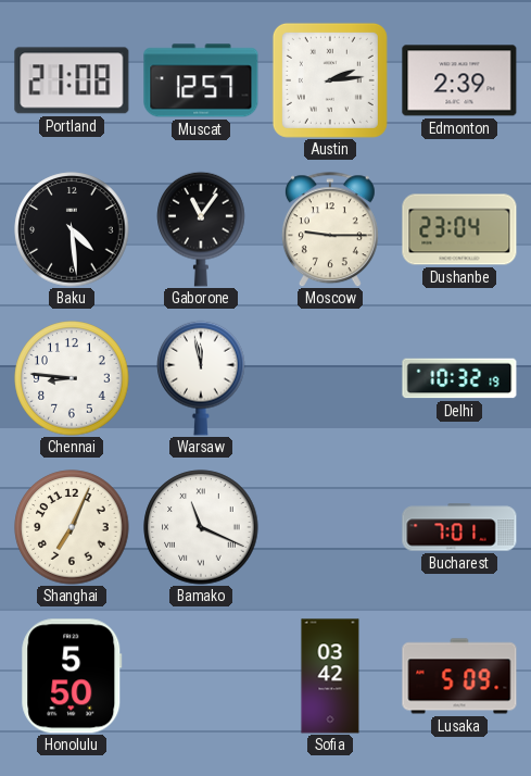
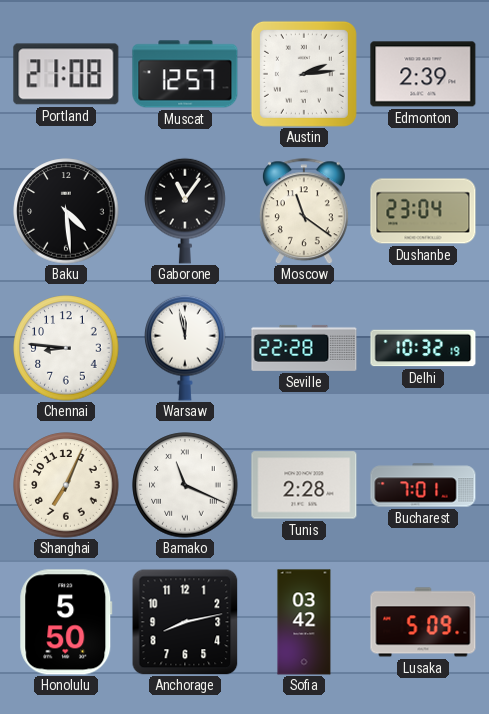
Moscow: 9:15 -> 11:21
Seville: none -> 22:28
Tunis: none -> 2:28
Anchorage: none -> 8:13
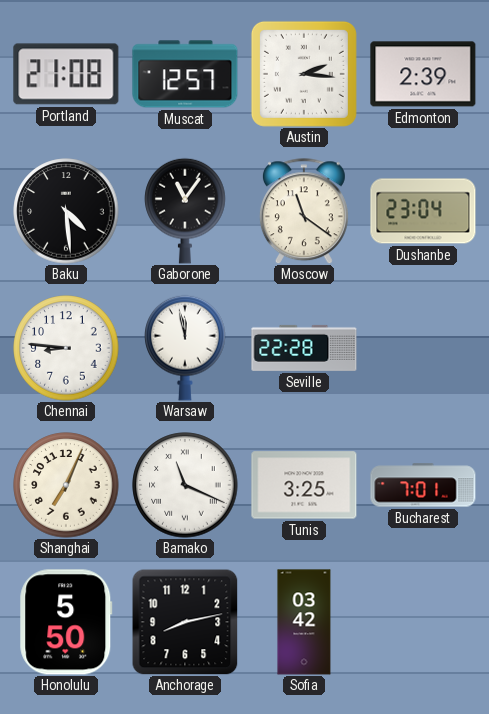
Austin: 2:14 -> 2:16
Delhi: 10:32 -> none
Tunis: 2:28 -> 3:25
Lusaka: 5:09 -> none
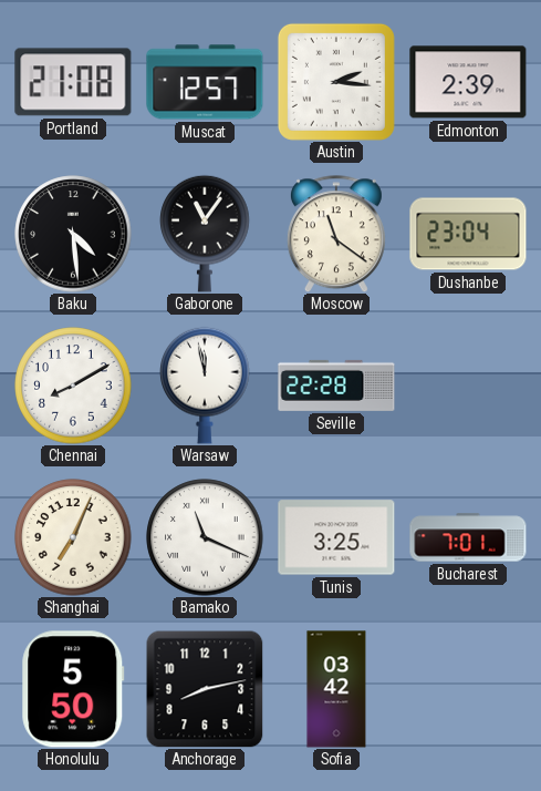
Chennai: 8:46 -> 8:10
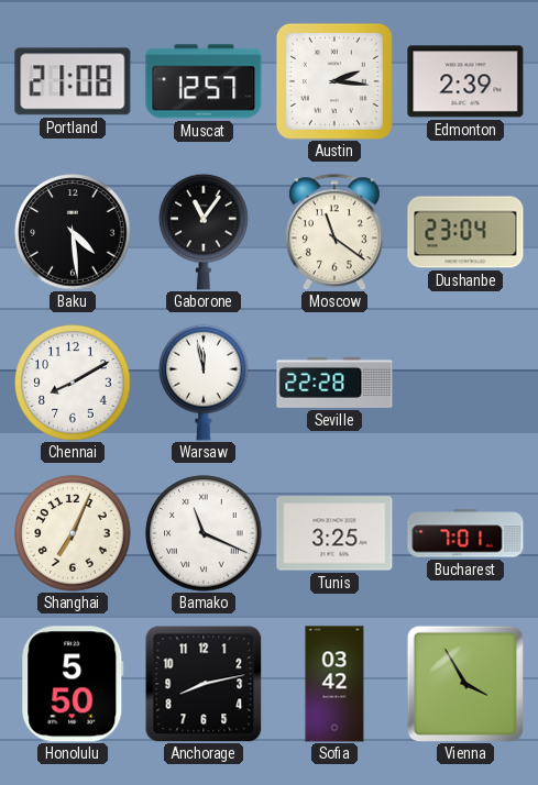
Vienna: none -> 3:55
